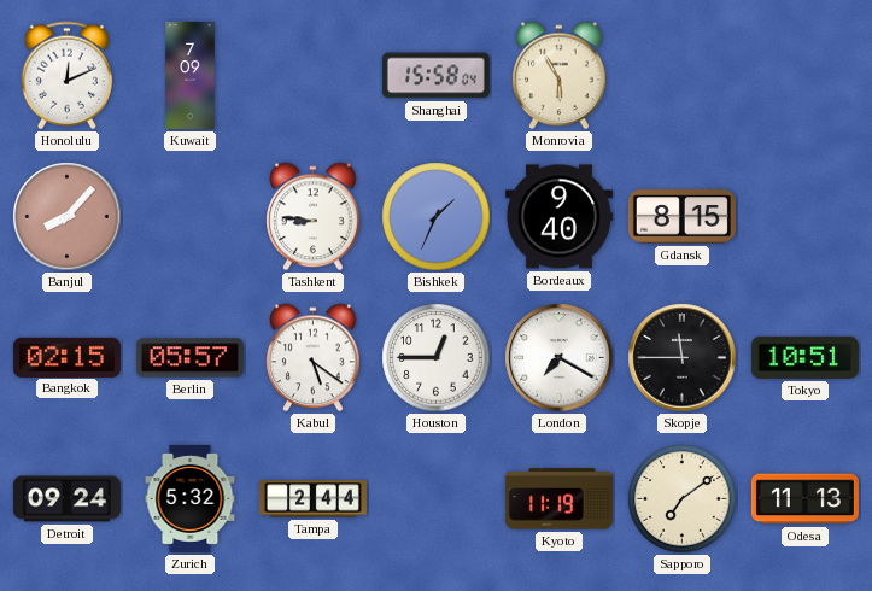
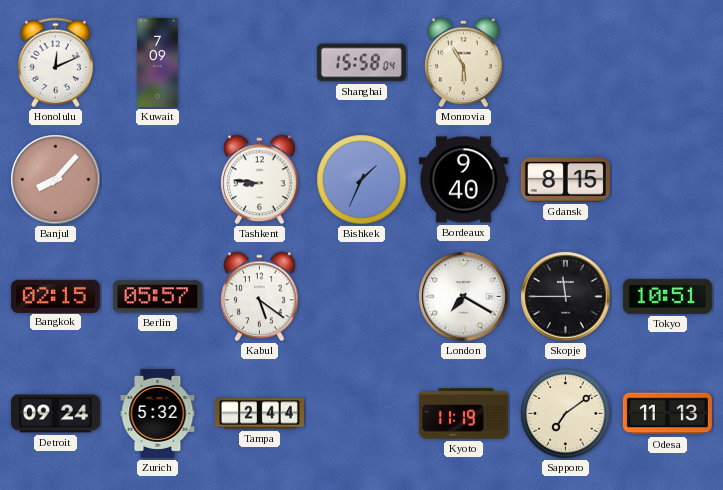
Houston: 12:45 -> none
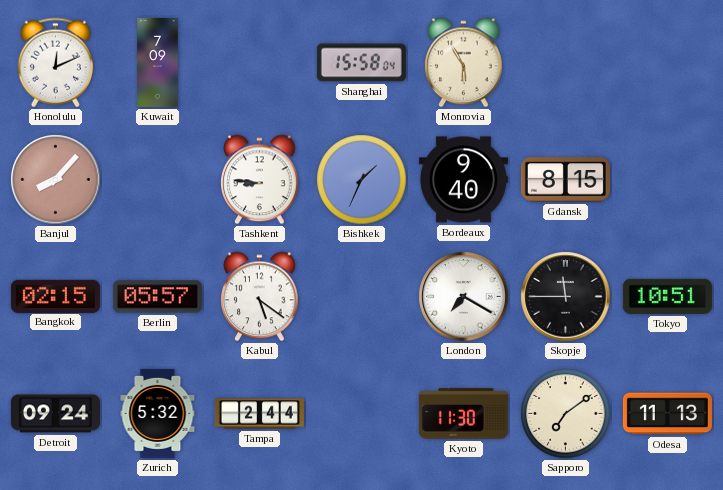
Kyoto: 11:19 -> 11:30
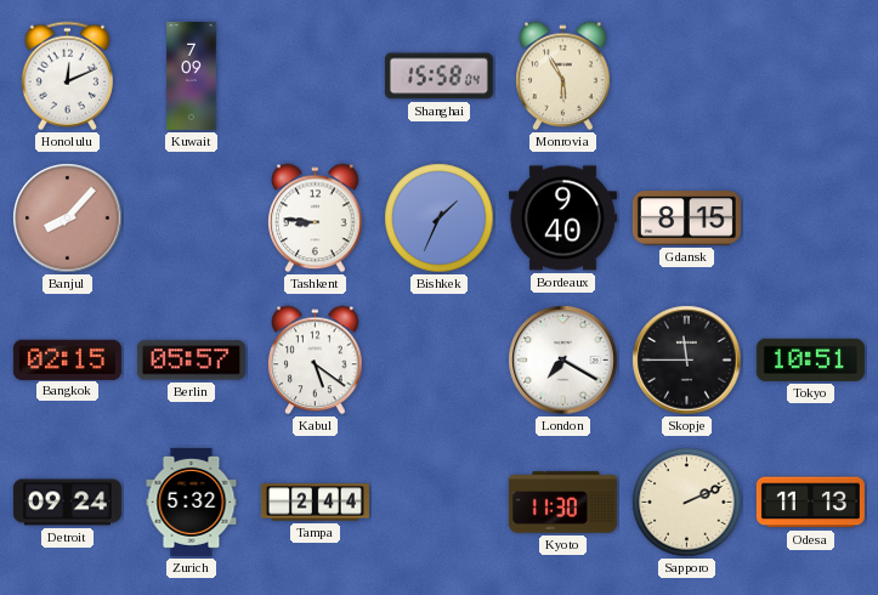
Sapporo: 7:09 -> 2:11
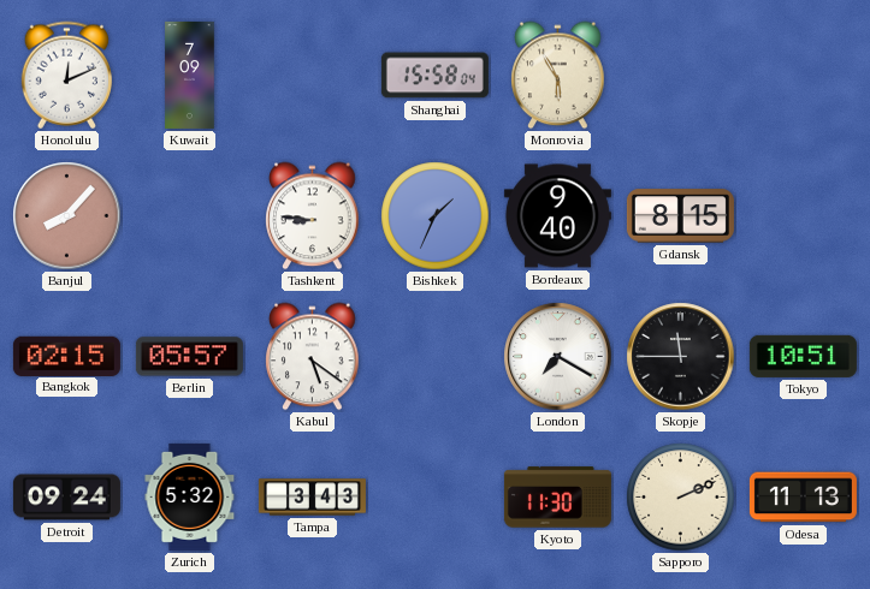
Tampa: 2:44 -> 3:43
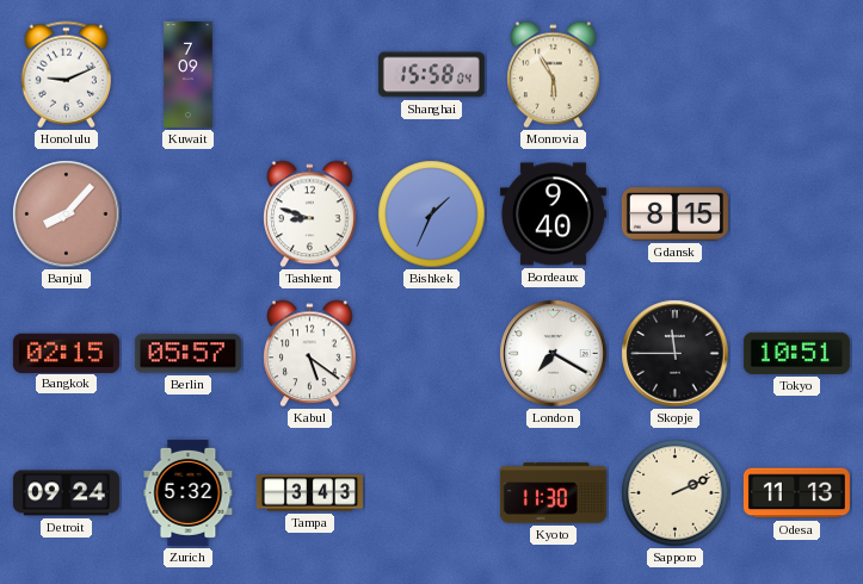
Honolulu: 12:11 -> 9:11
Tashkent: 8:46 -> 8:48
